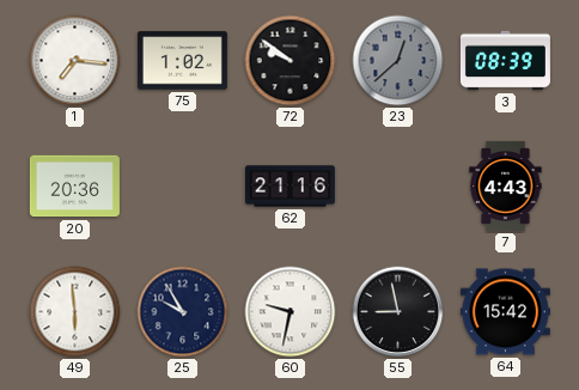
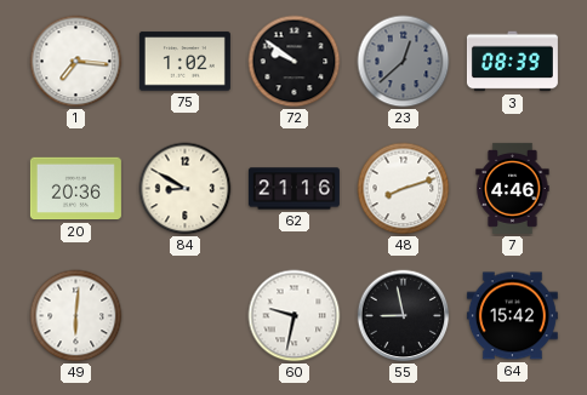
84: none -> 8:50
48: none -> 8:12
7: 4:43 -> 4:46
49: 5:59 -> 6:01
25: 9:55 -> none
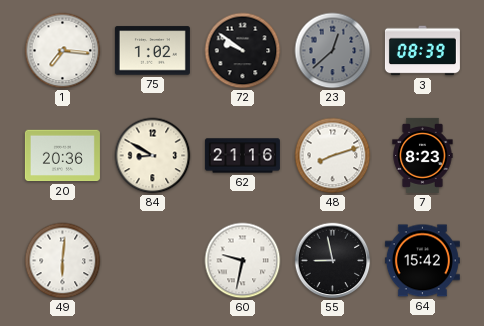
7: 4:46 -> 8:23
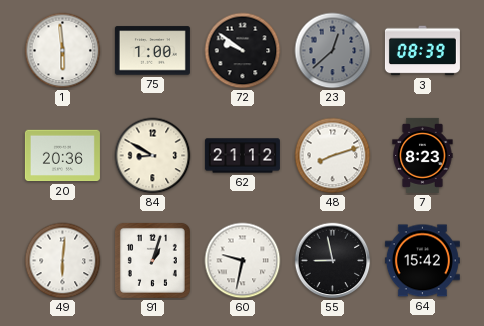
1: 7:16 -> 5:59
75: 1:02 -> 1:00
62: 21:16 -> 21:12
91: none -> 1:03
